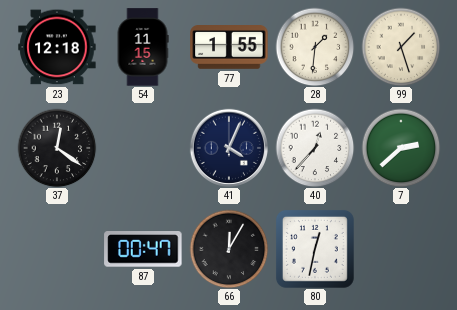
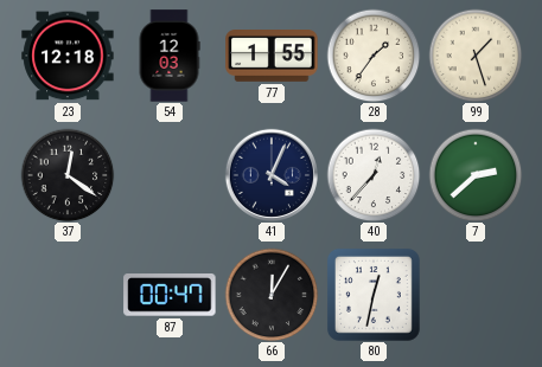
54: 11:15 -> 12:03
28: 1:31 -> 1:36
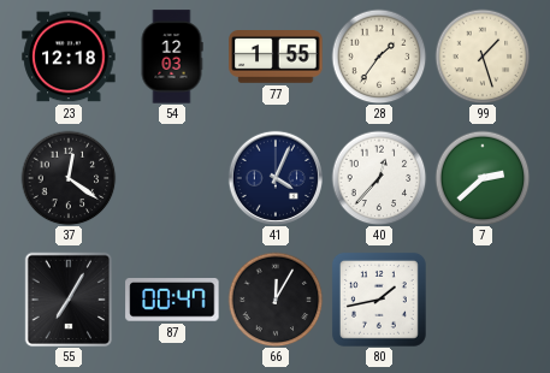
55: none -> 7:05
80: 12:32 -> 1:43
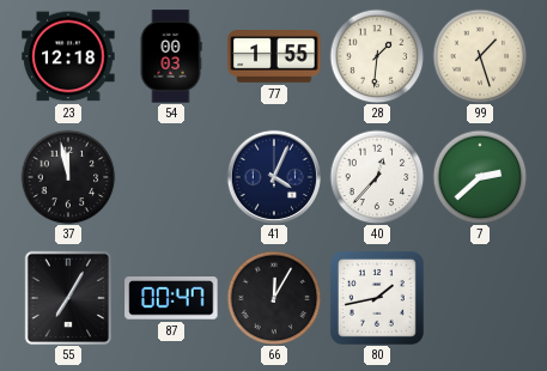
54: 12:03 -> 00:03
28: 1:36 -> 1:31
37: 12:21 -> 11:58
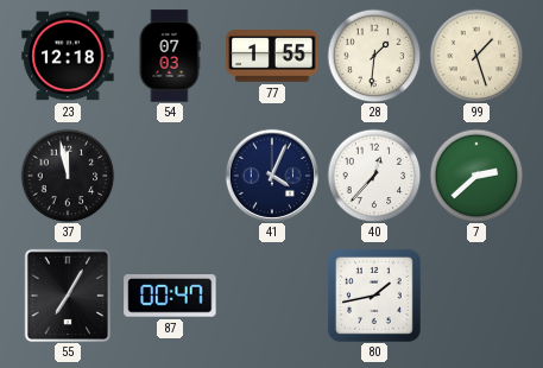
54: 00:03 -> 07:03
66: 12:05 -> none
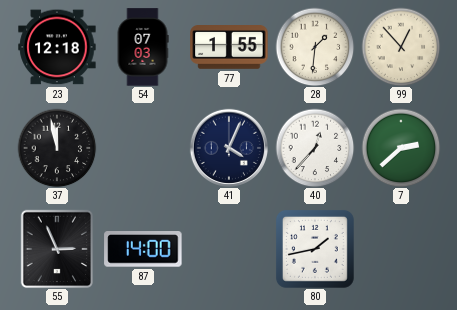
99: 1:27 -> 12:53
55: 7:05 -> 2:56
87: 00:47 -> 14:00
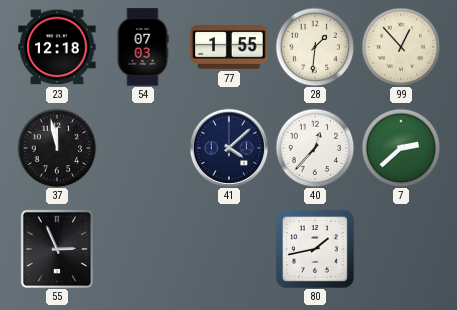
41: 4:04 -> 4:08
87: 14:00 -> none
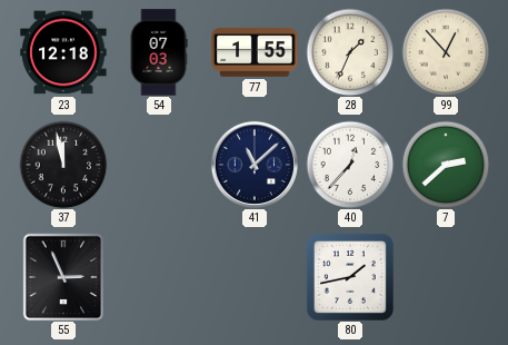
28: 1:31 -> 1:34
41: 4:08 -> 11:08
